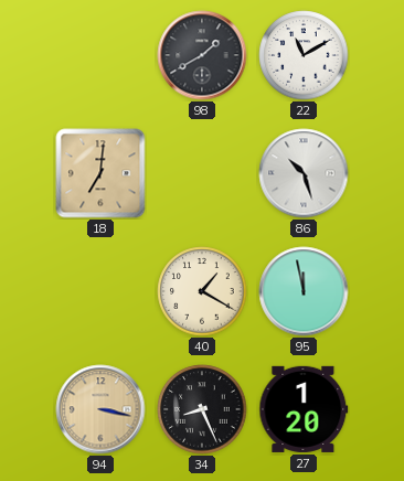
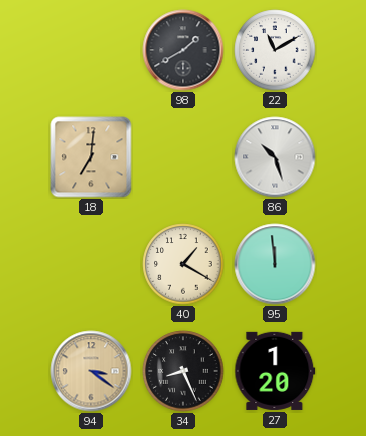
95: 11:58 -> 11:59
94: 3:17 -> 3:21
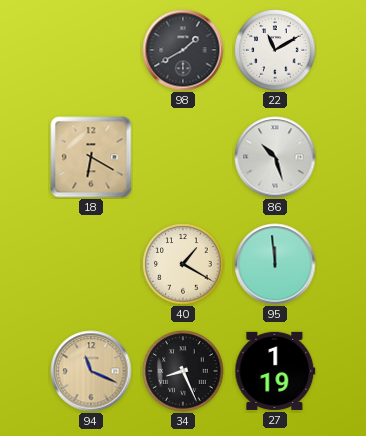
18: 7:01 -> 6:20
94: 3:21 -> 11:19
27: 1:20 -> 1:19
